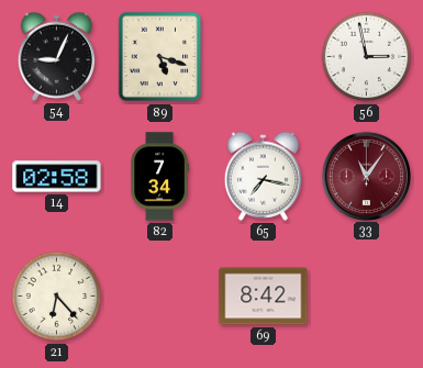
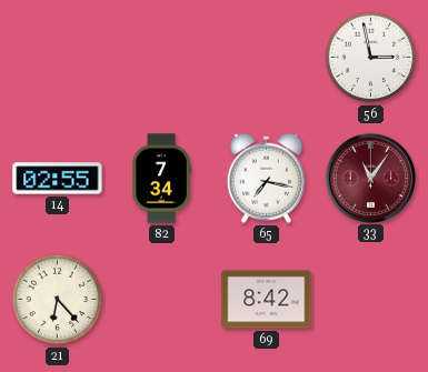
54: 9:04 -> none
89: 5:18 -> none
14: 02:58 -> 02:55
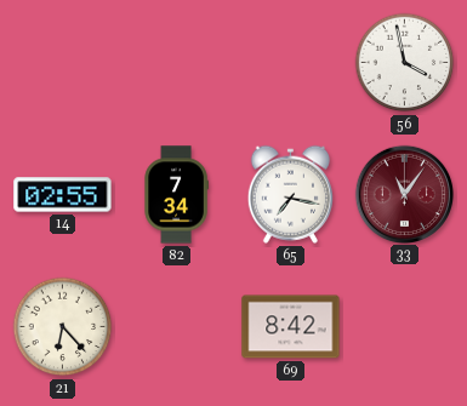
56: 2:58 -> 3:58
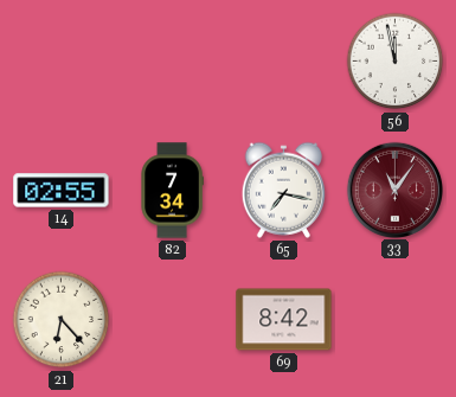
56: 3:58 -> 11:58
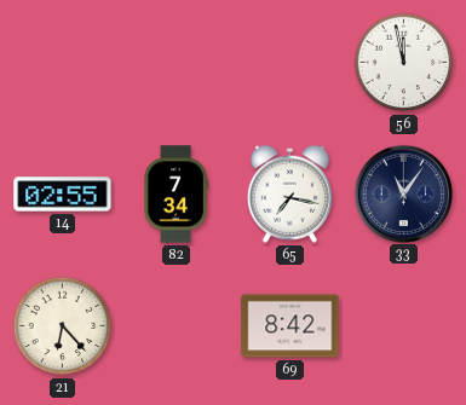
33 dial: burgundy -> navy
